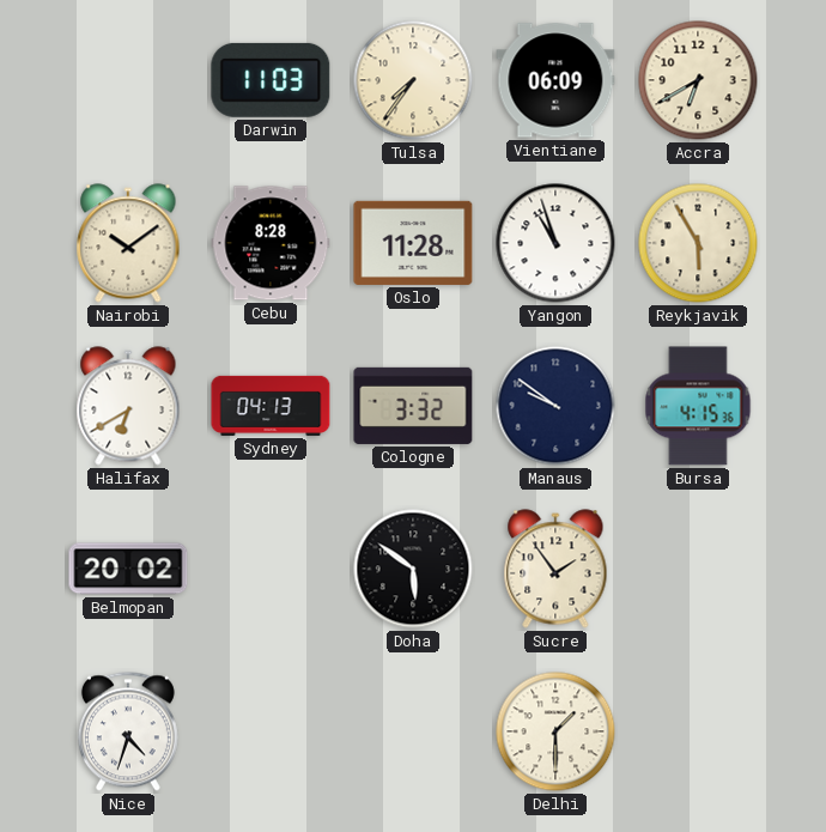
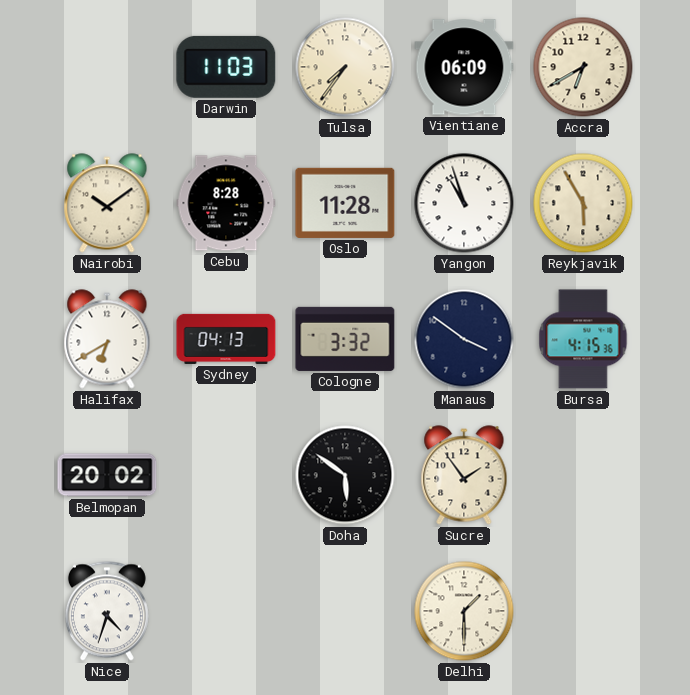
Manaus: 9:51 -> 3:51
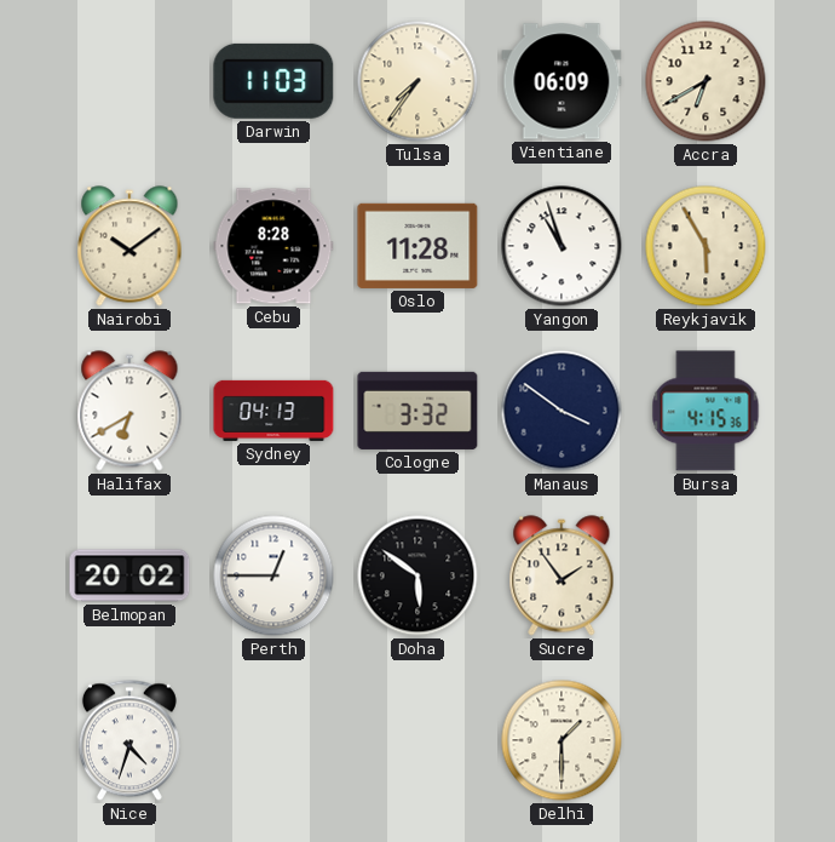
Perth: none -> 12:45
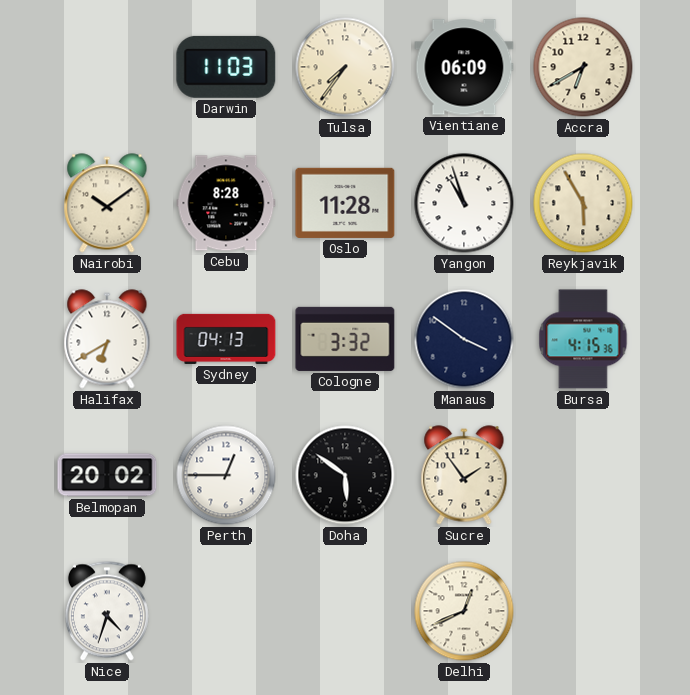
Delhi: 1:30 -> 12:41
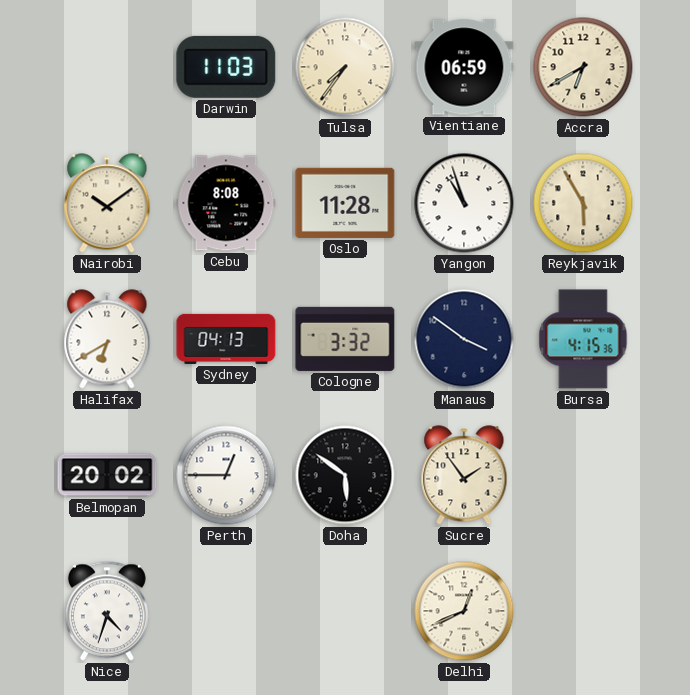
Vientiane: 06:09 -> 06:59
Cebu: 8:28 -> 8:08
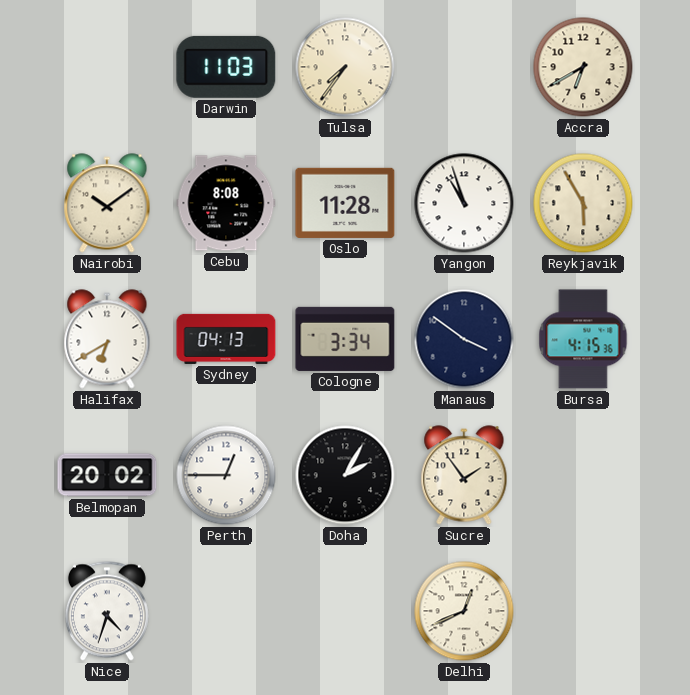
Vientiane: 06:59 -> none
Cologne: 3:32 -> 3:34
Doha: 5:51 -> 2:05
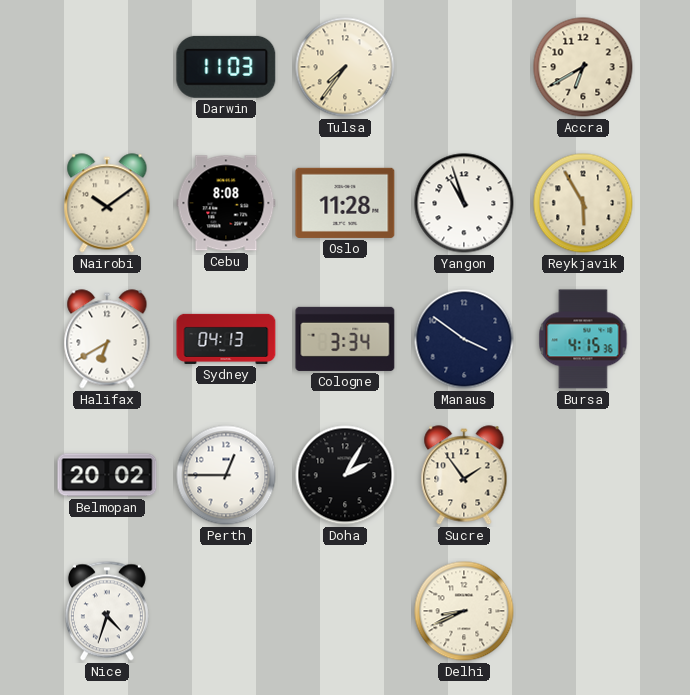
Delhi: 12:41 -> 8:41
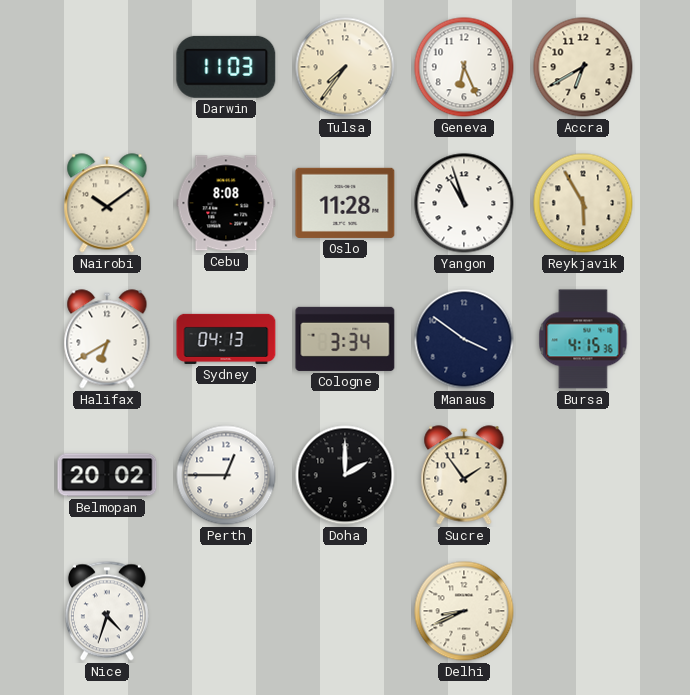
Geneva: none -> 6:26
Doha: 2:05 -> 2:00
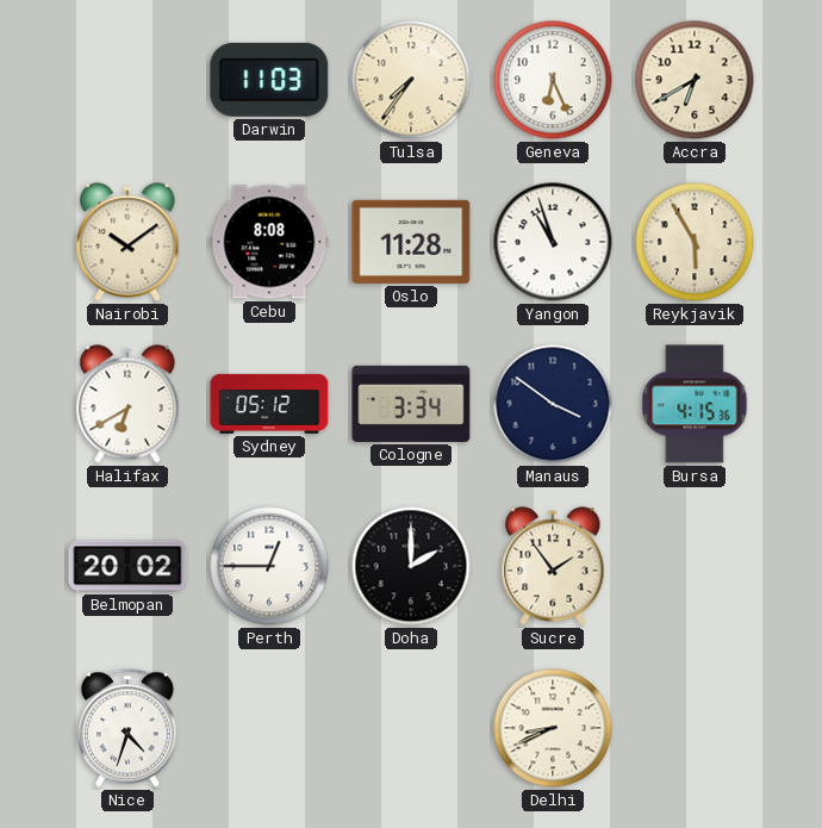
Sydney: 04:13 -> 05:12
